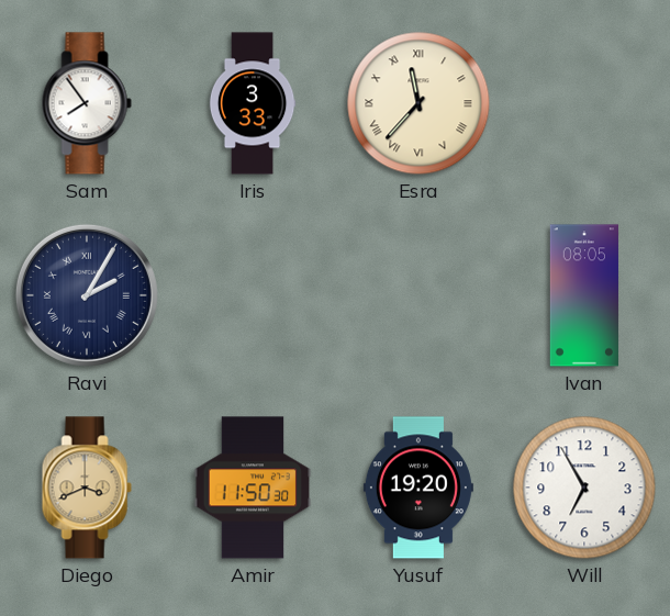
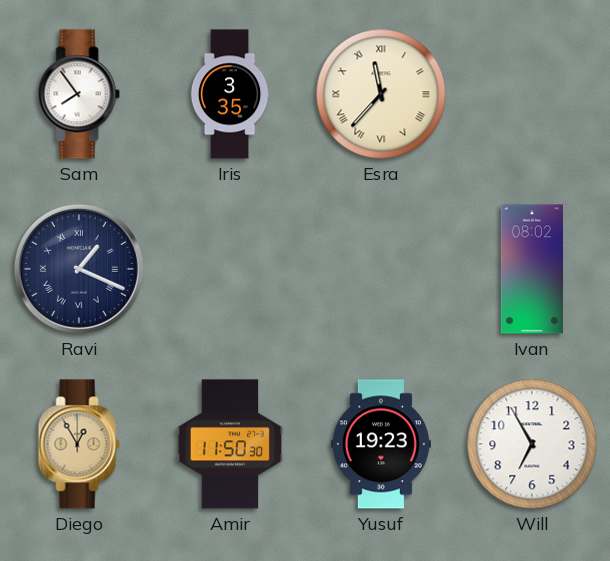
Iris: 3:33 -> 3:35
Ravi: 2:05 -> 1:19
Ivan: 08:05 -> 08:02
Diego: 3:41 -> 12:55
Yusuf: 19:20 -> 19:23
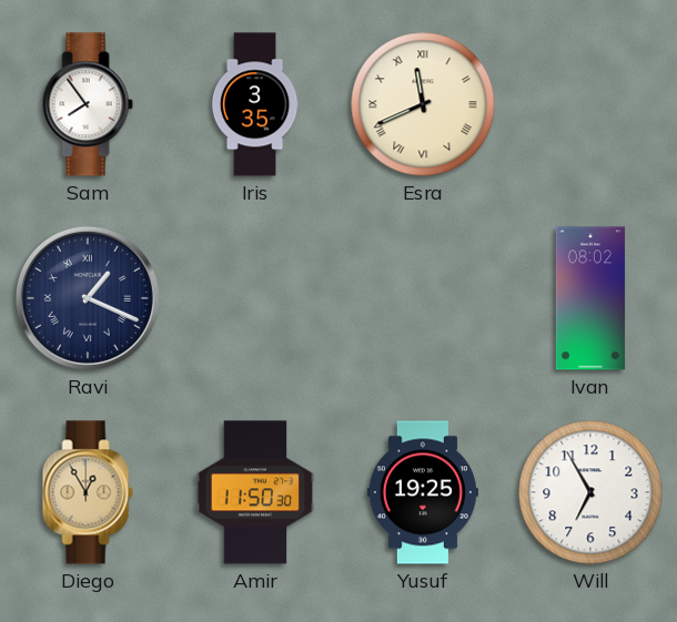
Esra: 11:37 -> 11:41
Yusuf: 19:23 -> 19:25
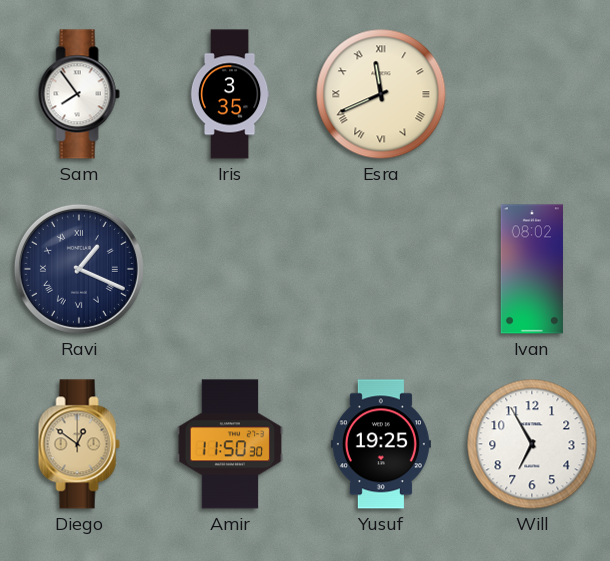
Diego: 12:55 -> 12:51
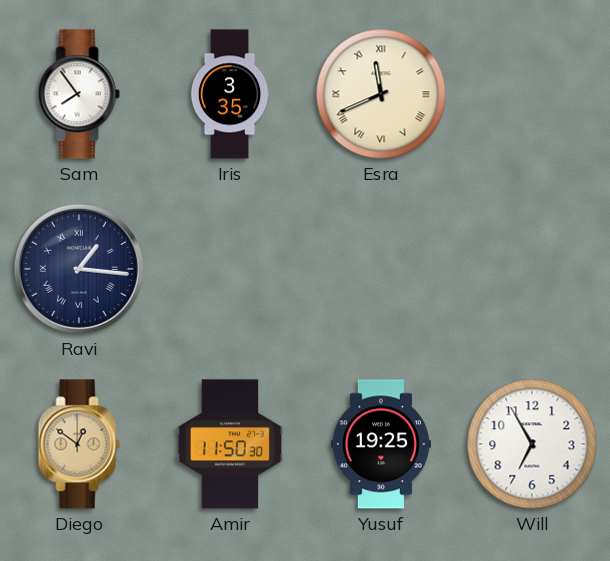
Ravi: 1:19 -> 1:16
Ivan: 08:02 -> none
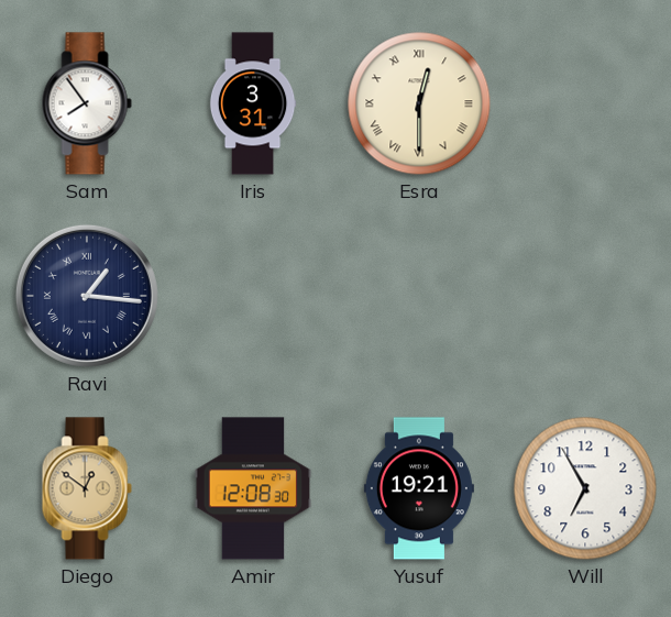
Iris: 3:35 -> 3:31
Esra: 11:41 -> 12:30
Amir: 11:50 -> 12:08
Yusuf: 19:25 -> 19:21
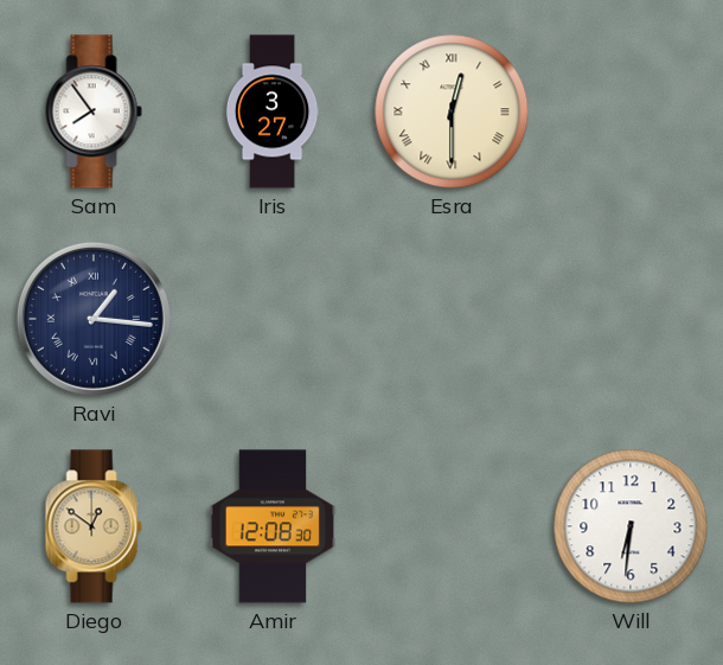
Iris: 3:31 -> 3:27
Yusuf: 19:21 -> none
Will: 6:55 -> 6:31
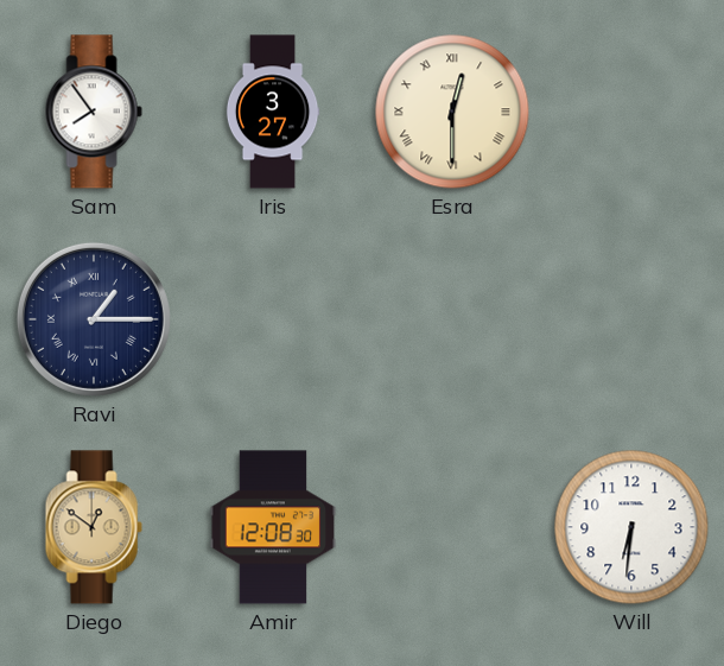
Ravi: 1:16 -> 1:15
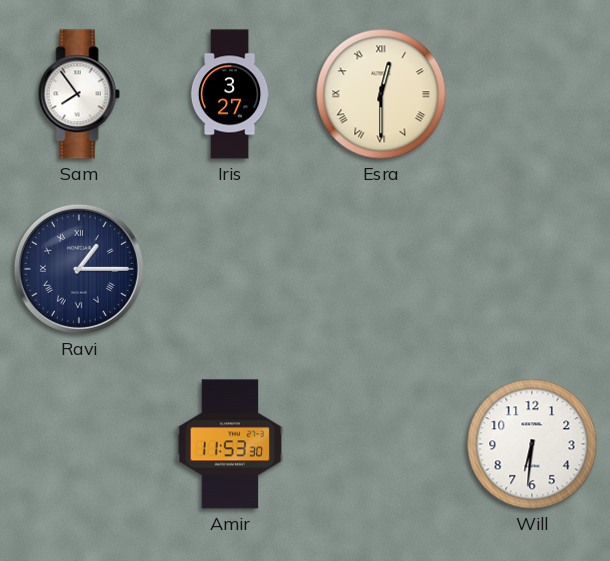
Diego: 12:51 -> none
Amir: 12:08 -> 11:53
